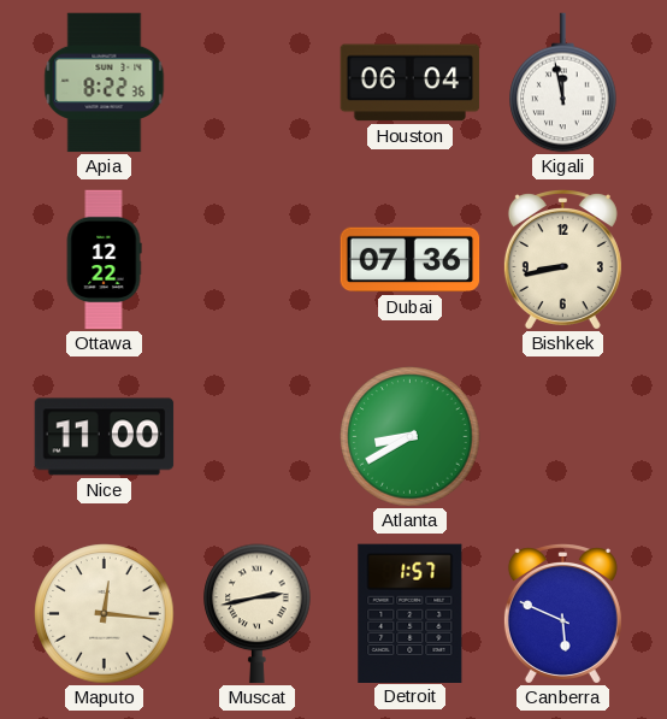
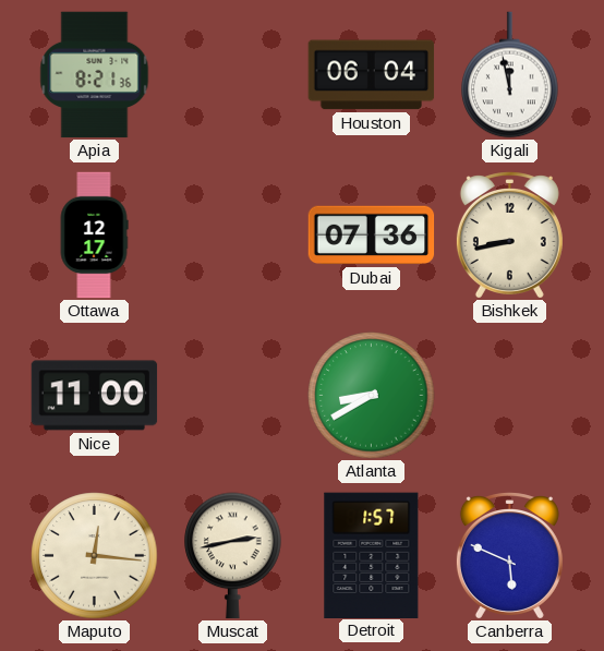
Apia: 8:22 -> 8:21
Ottawa: 12:22 -> 12:17
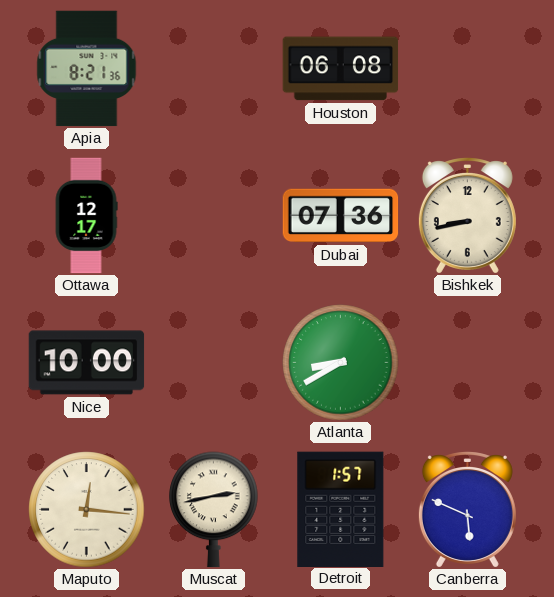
Houston: 06:04 -> 06:08
Kigali: 11:58 -> none
Nice: 11:00 -> 10:00
